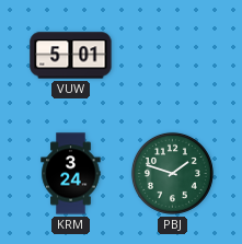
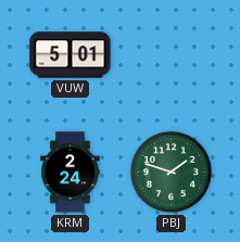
KRM: 3:24 -> 2:24
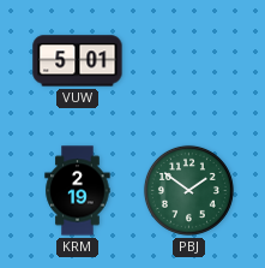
KRM: 2:24 -> 2:19
PBJ: 1:48 -> 1:51
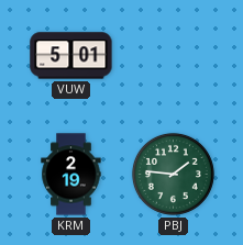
PBJ: 1:51 -> 1:46
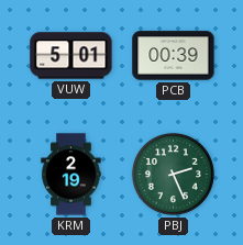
PCB: none -> 00:39
PBJ: 1:46 -> 2:26
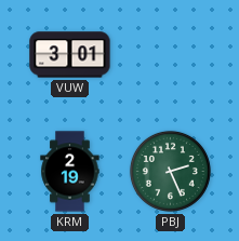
VUW: 5:01 -> 3:01
PCB: 00:39 -> none
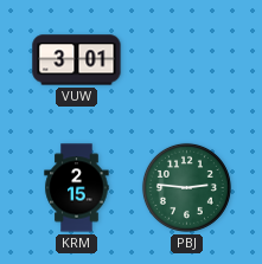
KRM: 2:19 -> 2:15
PBJ: 2:26 -> 2:46
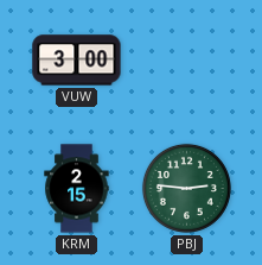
VUW: 3:01 -> 3:00
